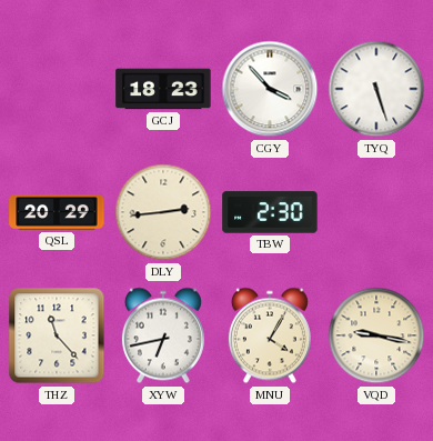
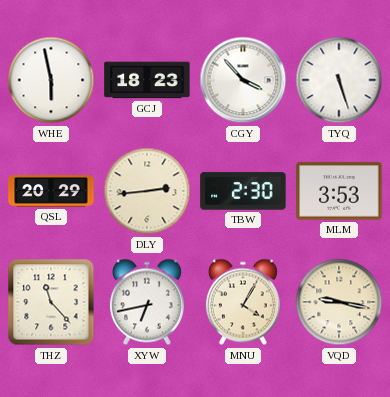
WHE: none -> 5:58
MLM: none -> 3:53
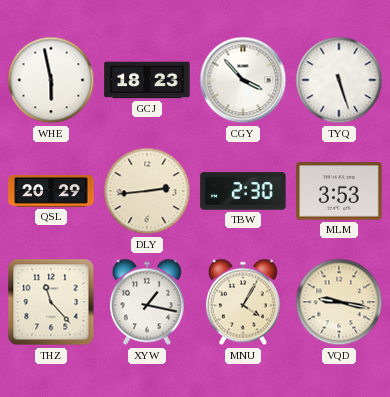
XYW: 6:43 -> 1:17
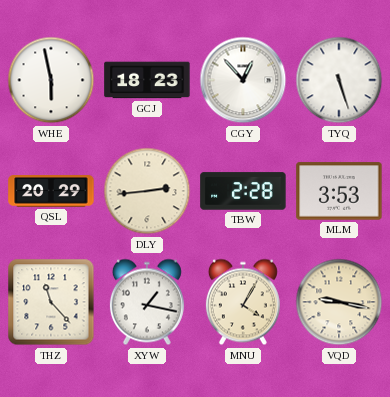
CGY: 3:53 -> 12:53
TBW: 2:30 -> 2:28
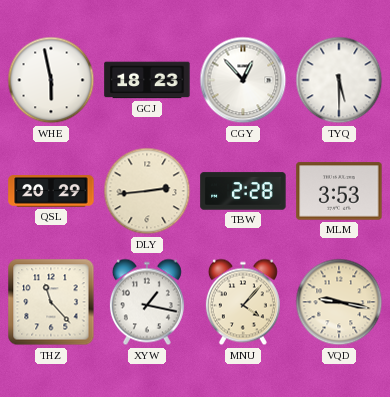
TYQ: 5:27 -> 5:30
MNU: 4:05 -> 4:07
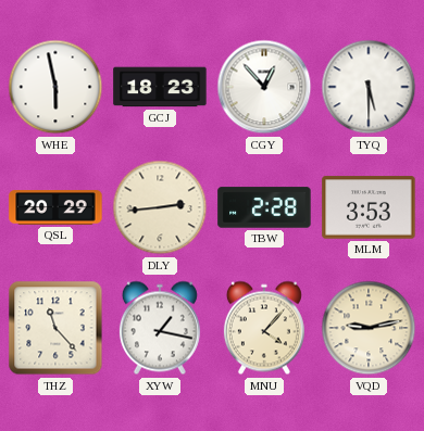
VQD: 9:17 -> 9:13
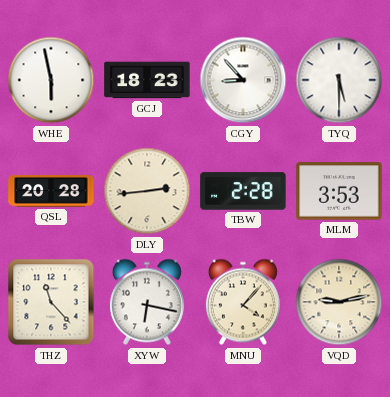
CGY: 12:53 -> 8:53
QSL: 20:29 -> 20:28
XYW: 1:17 -> 6:17
